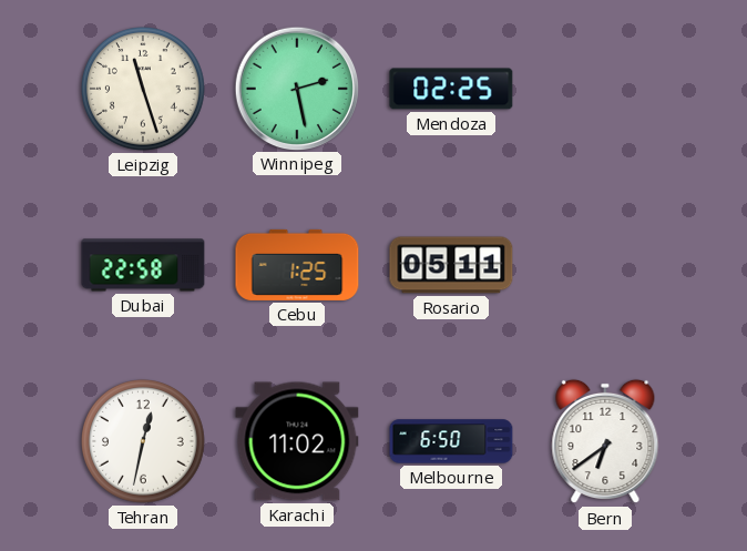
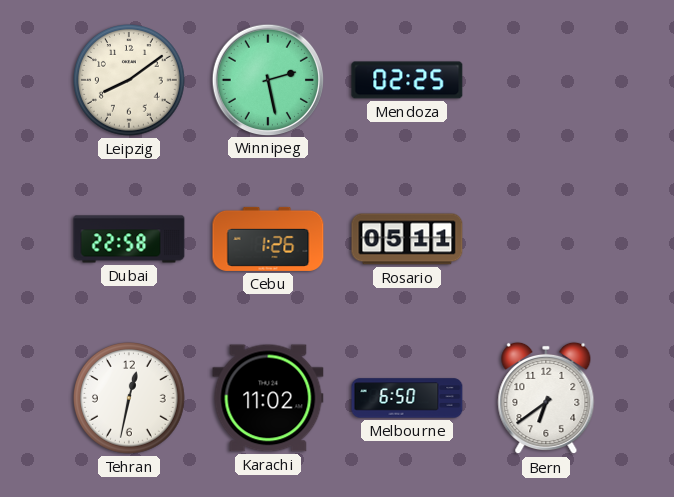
Leipzig: 11:27 -> 8:09
Cebu: 1:25 -> 1:26
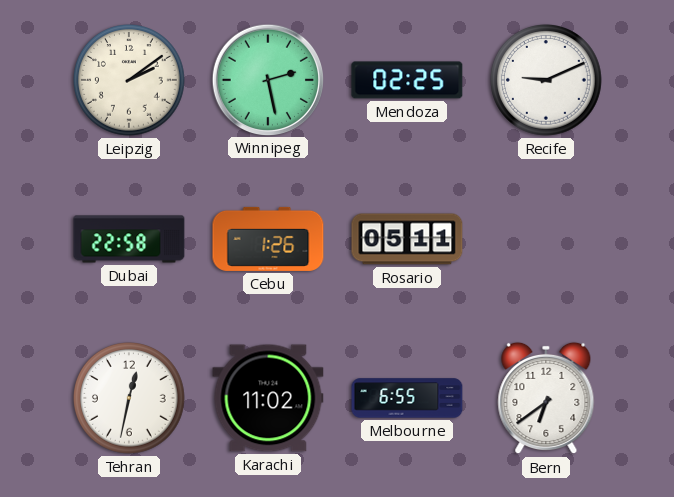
Leipzig: 8:09 -> 2:09
Recife: none -> 9:11
Melbourne: 6:50 -> 6:55
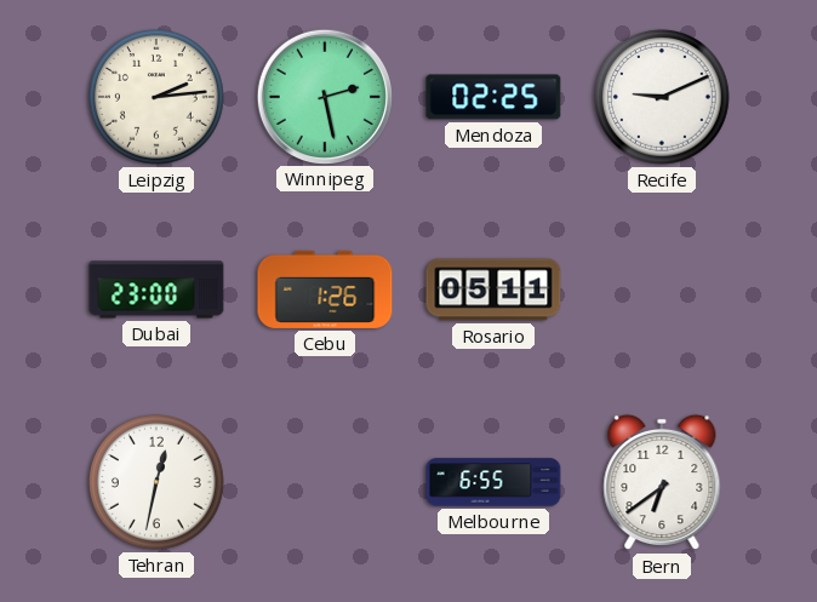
Leipzig: 2:09 -> 2:14
Dubai: 22:58 -> 23:00
Karachi: 11:02 -> none
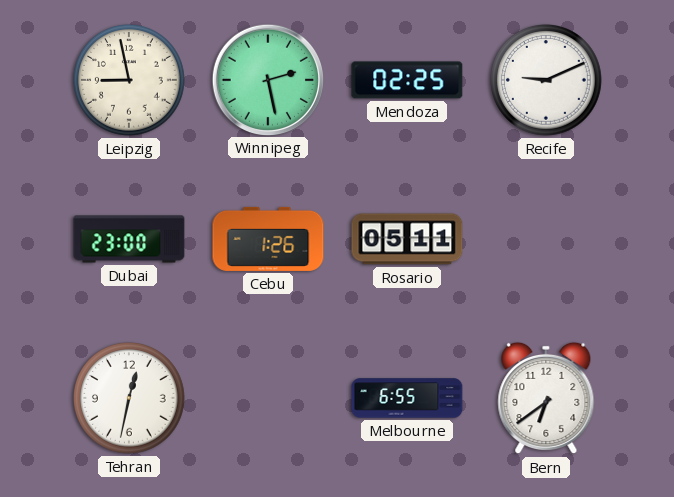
Leipzig: 2:14 -> 8:58
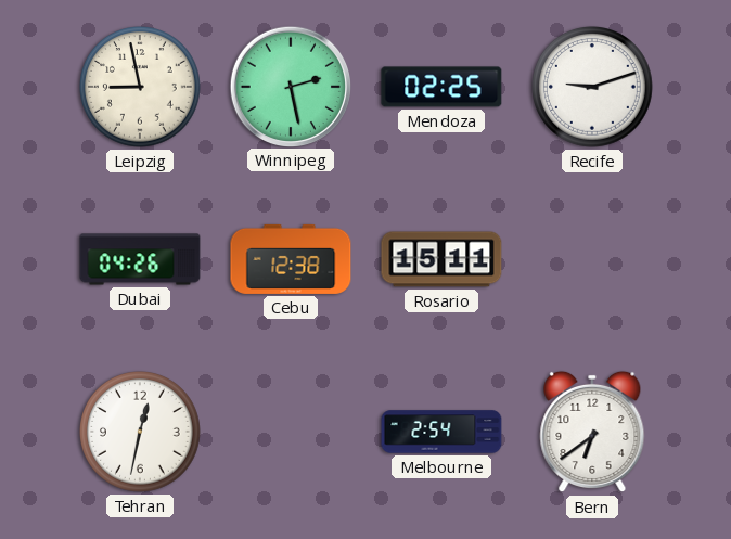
Recife: 9:11 -> 9:12
Dubai: 23:00 -> 04:26
Cebu: 1:26 -> 12:38
Rosario: 05:11 -> 15:11
Melbourne: 6:55 -> 2:54
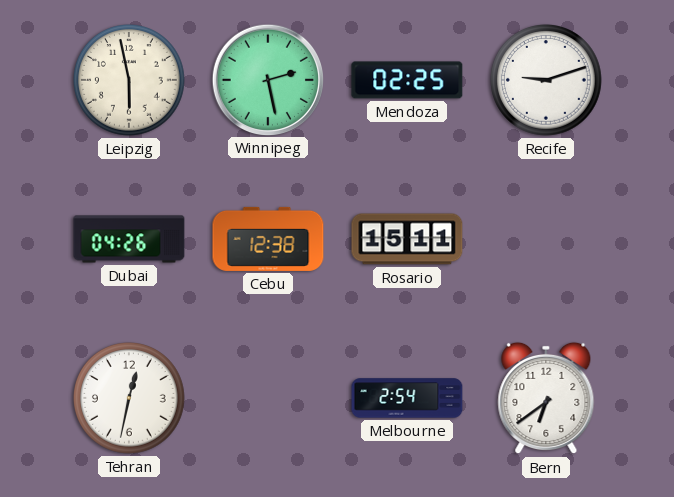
Leipzig: 8:58 -> 5:58
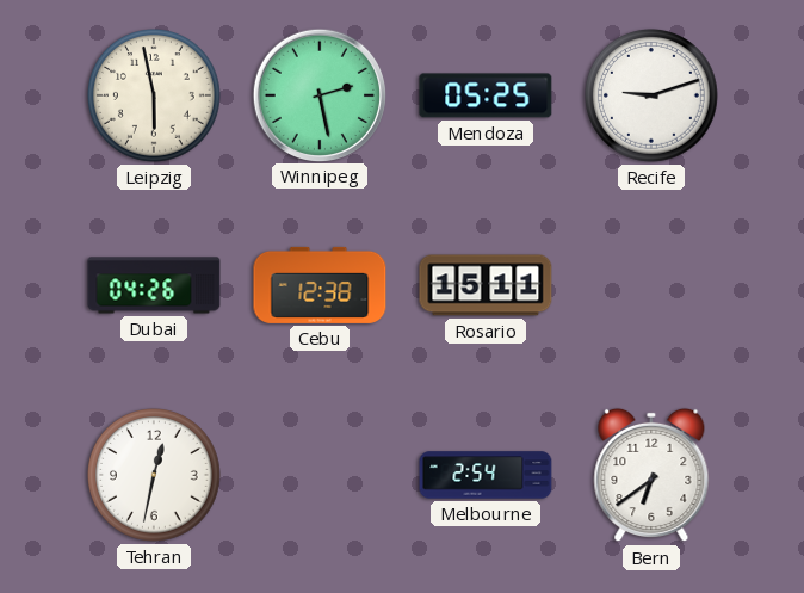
Mendoza: 02:25 -> 05:25
